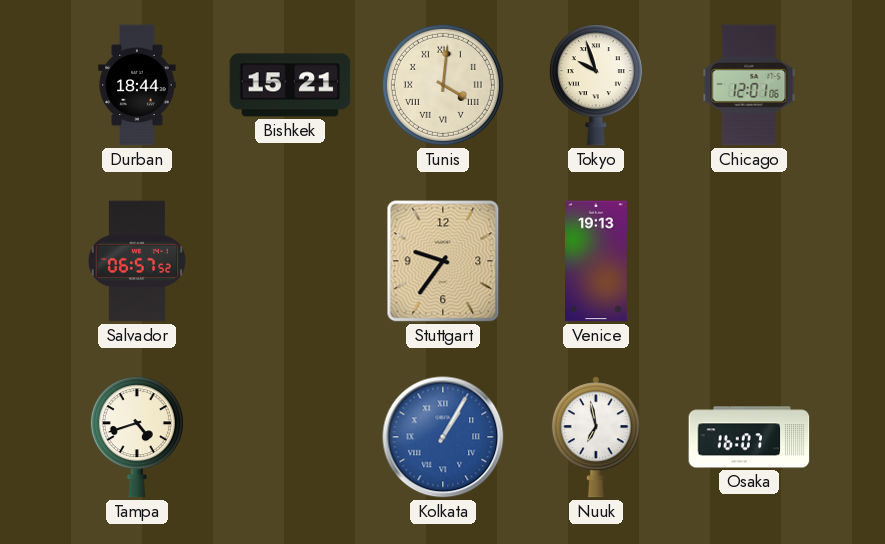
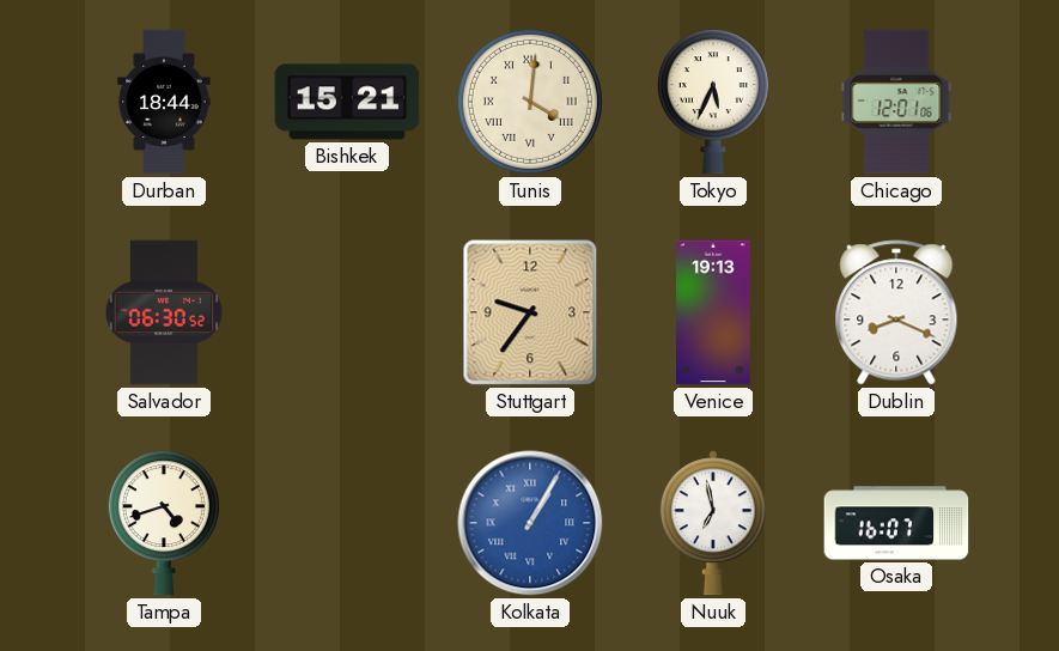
Tokyo: 9:57 -> 5:34
Salvador: 06:57 -> 06:30
Dublin: none -> 8:19
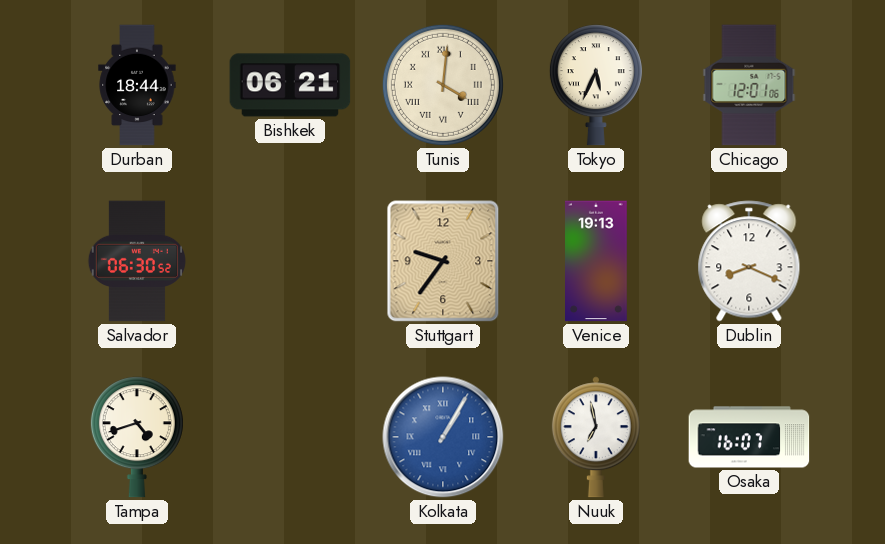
Bishkek: 15:21 -> 06:21
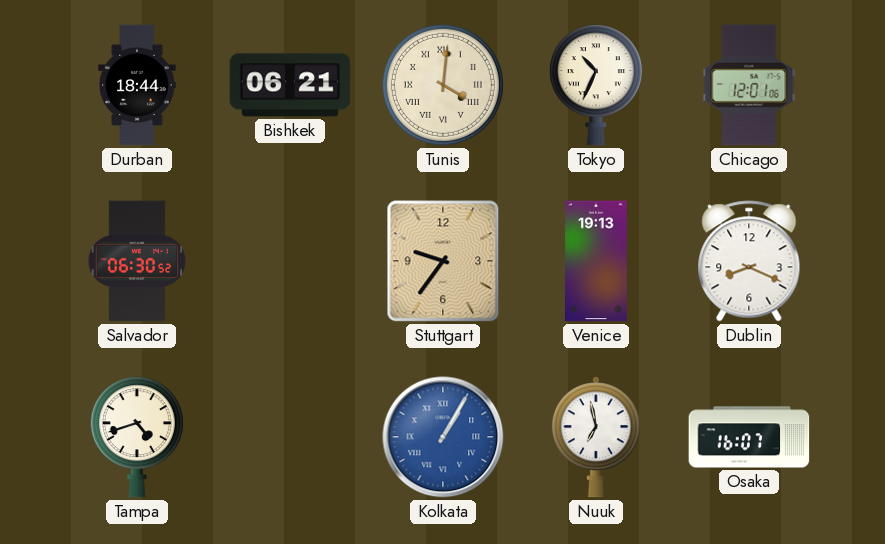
Tokyo: 5:34 -> 10:34
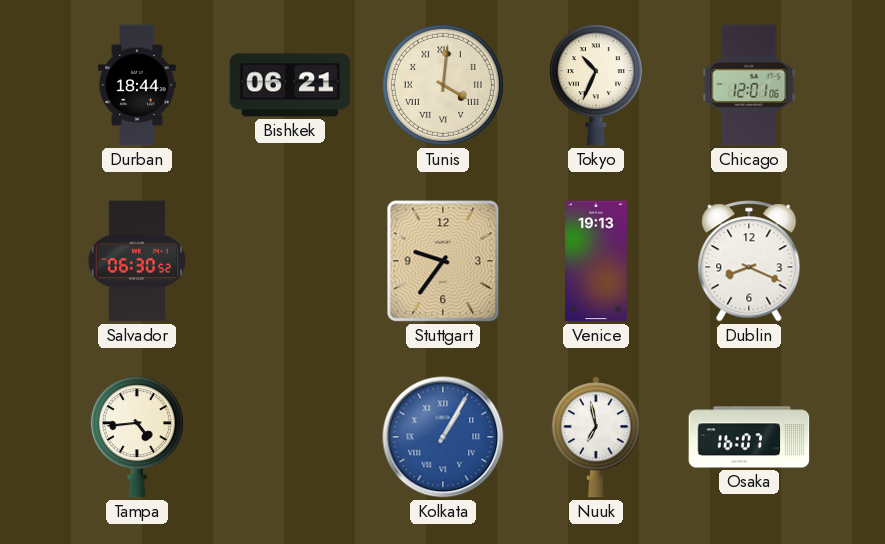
Tampa: 4:42 -> 4:44
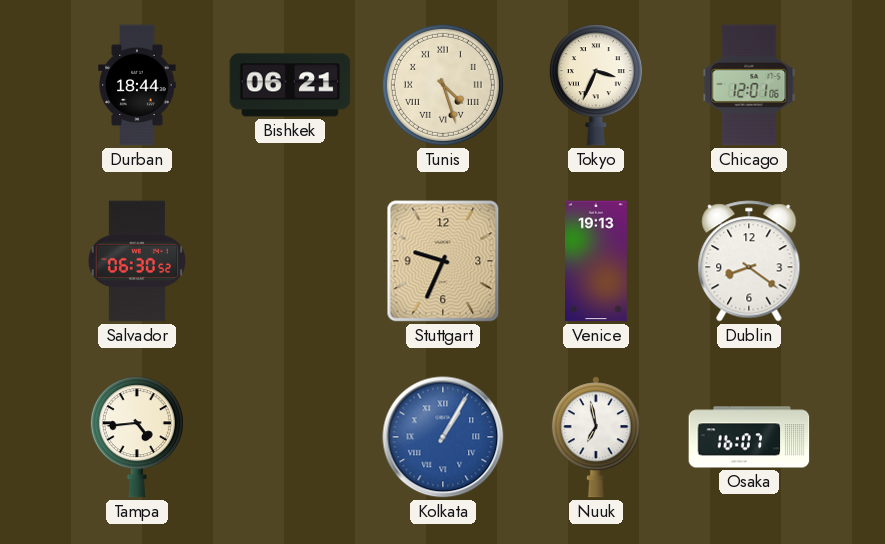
Tunis: 4:01 -> 4:27
Tokyo: 10:34 -> 3:34
Stuttgart: 9:36 -> 9:34
Dublin: 8:19 -> 8:21
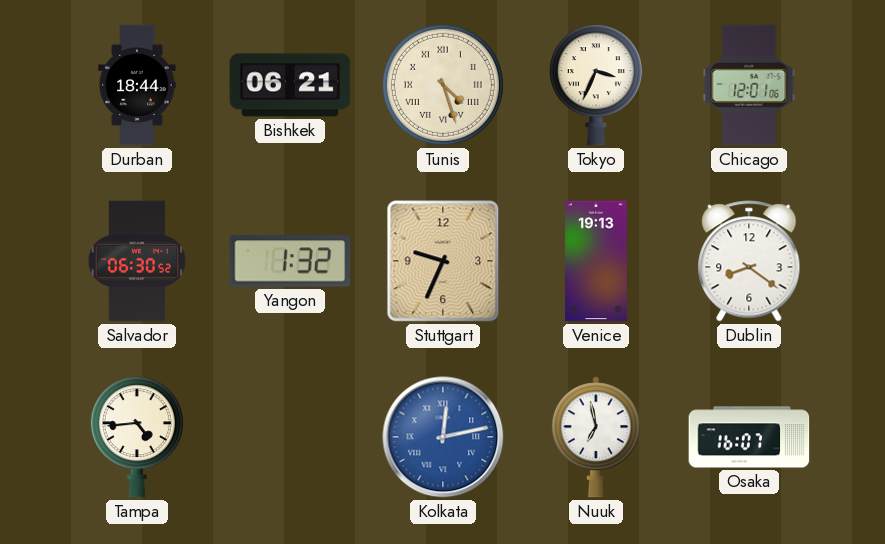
Yangon: none -> 1:32
Kolkata: 1:05 -> 12:13
